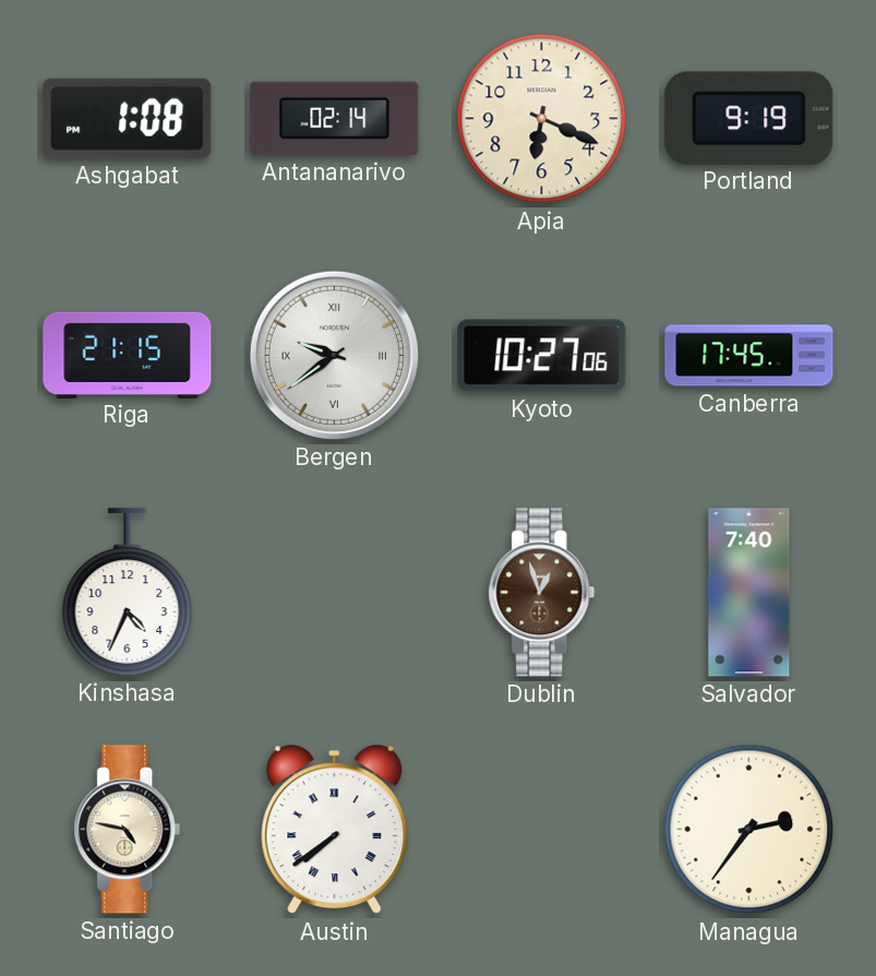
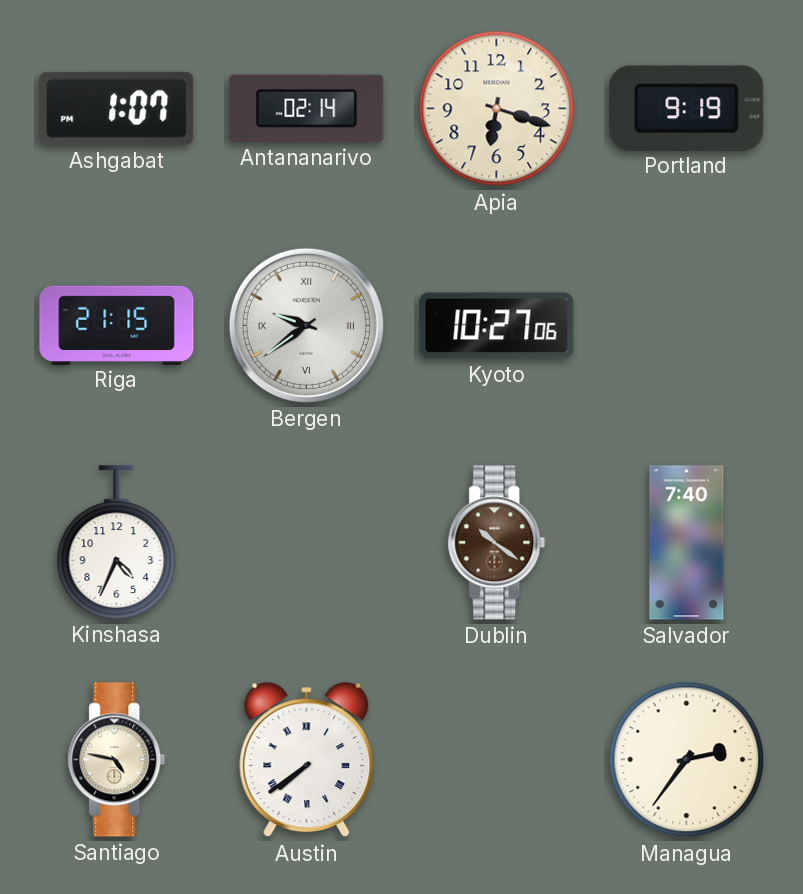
Ashgabat: 1:08 -> 1:07
Apia: 6:19 -> 6:18
Canberra: 17:45 -> none
Dublin: 12:57 -> 10:21
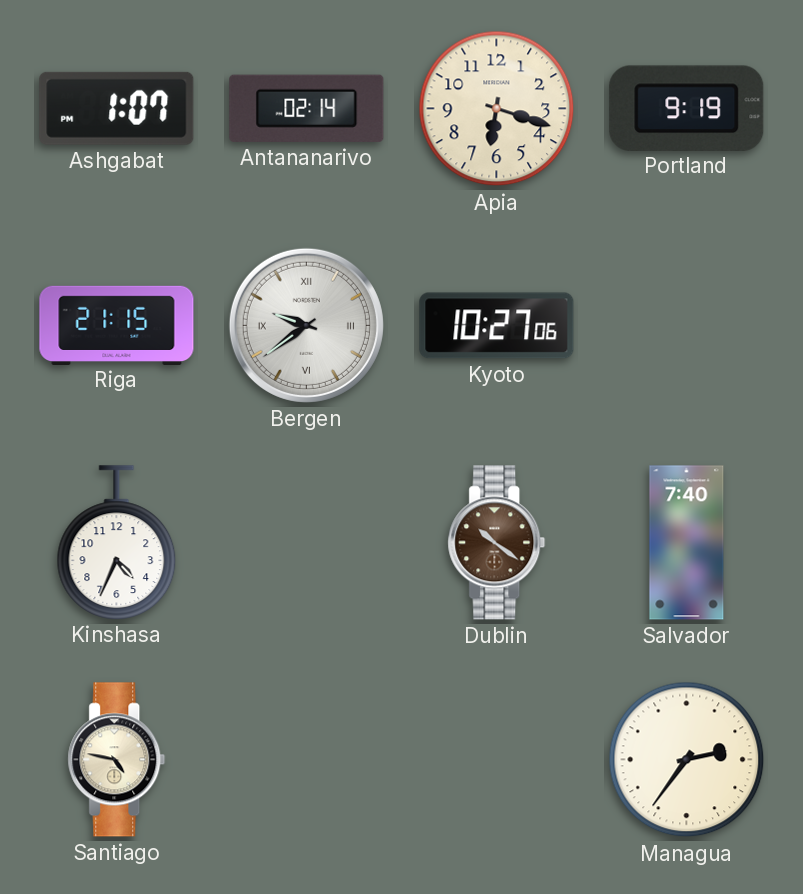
Austin: 7:39 -> none
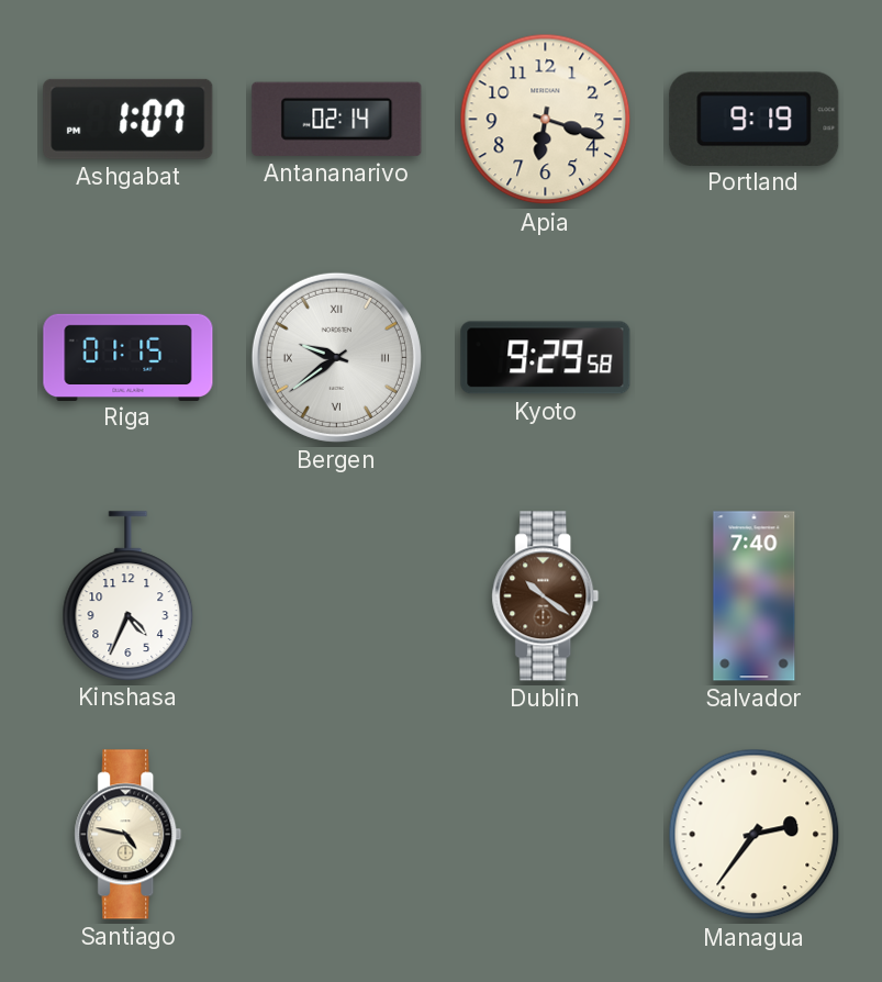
Riga: 21:15 -> 01:15
Kyoto: 10:27 -> 9:29
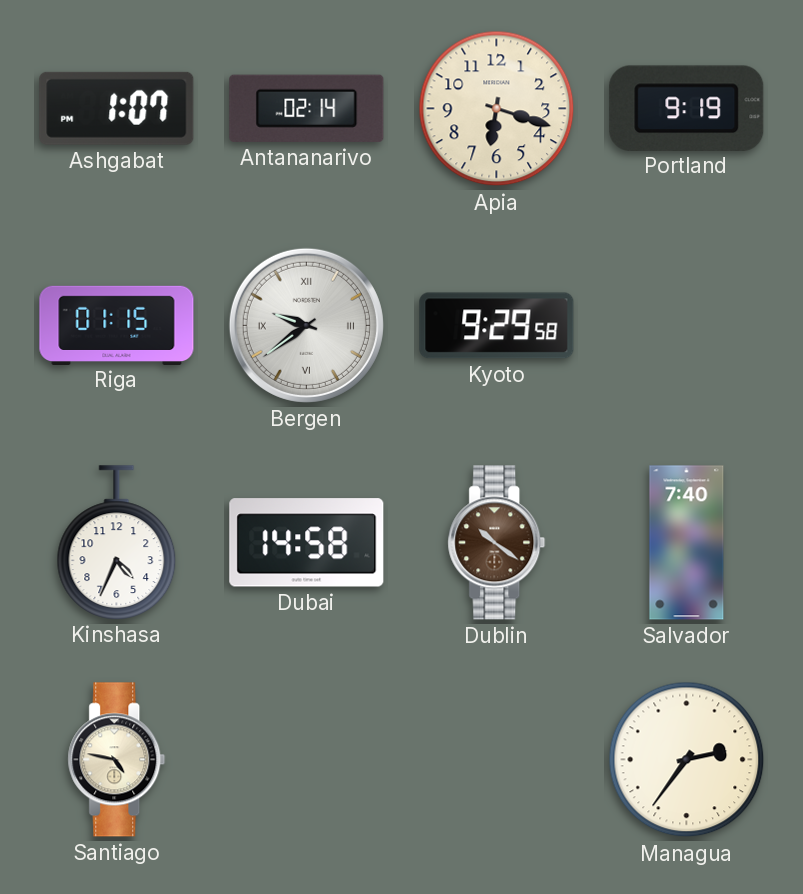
Dubai: none -> 14:58
